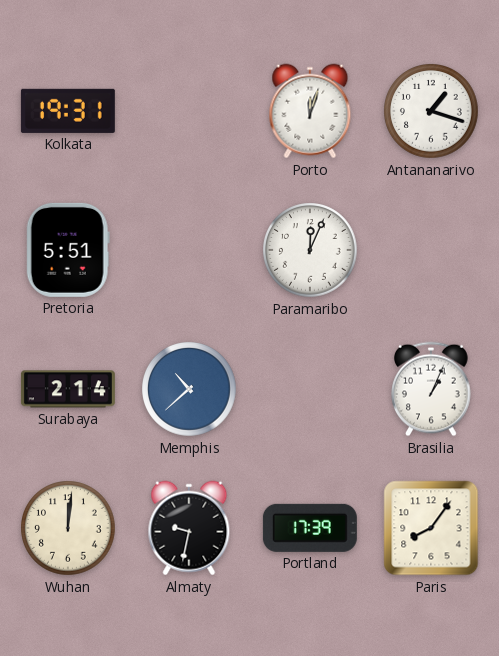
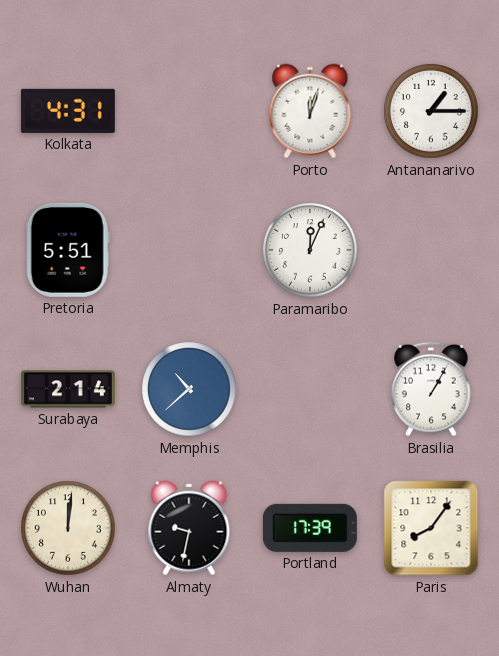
Kolkata: 19:31 -> 4:31
Antananarivo: 1:18 -> 1:15
Brasilia: 1:04 -> 1:05
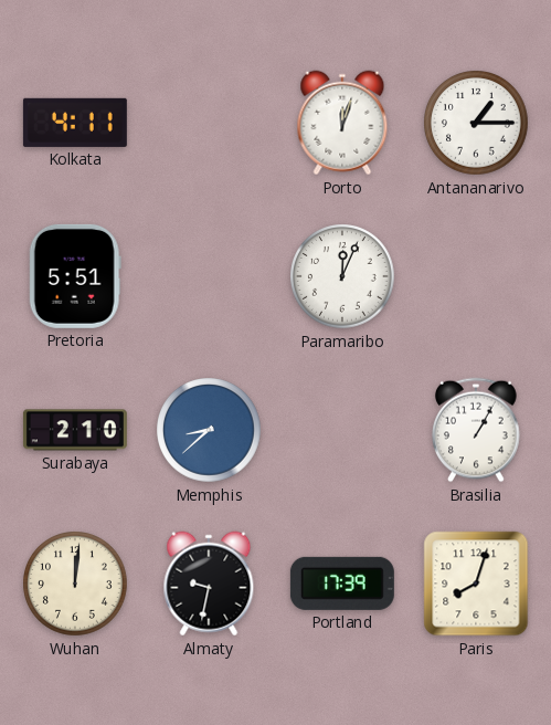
Kolkata: 4:31 -> 4:11
Surabaya: 2:14 -> 2:10
Memphis: 10:38 -> 8:38
Paris: 8:06 -> 8:03
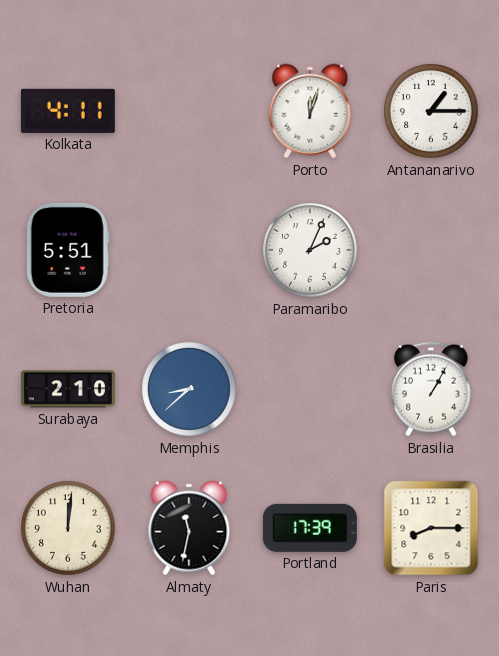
Paramaribo: 12:04 -> 2:04
Almaty: 9:32 -> 11:32
Paris: 8:03 -> 8:15
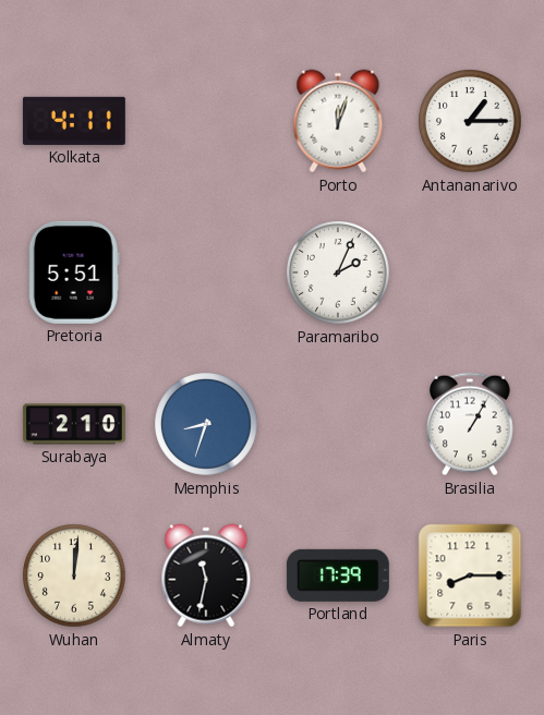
Memphis: 8:38 -> 8:33
